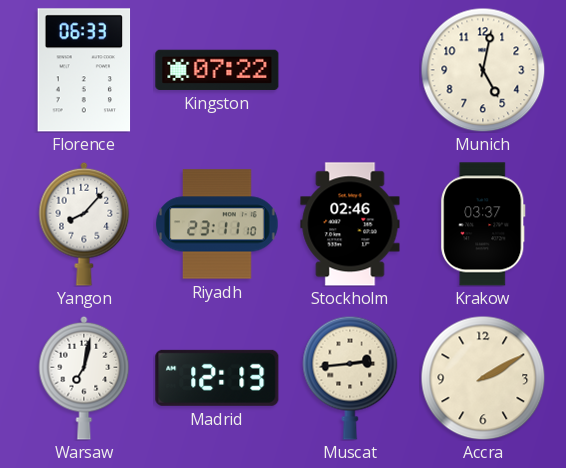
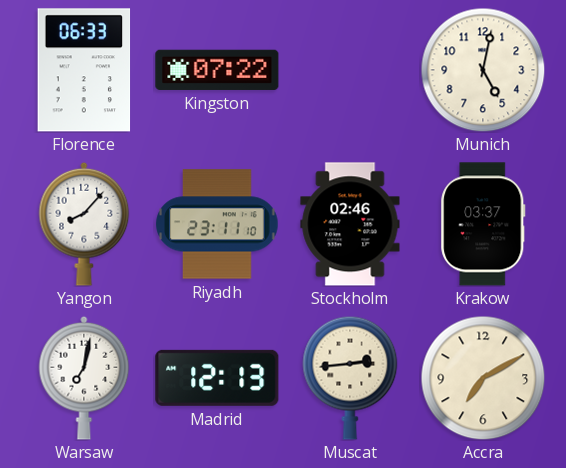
Accra: 2:10 -> 7:10
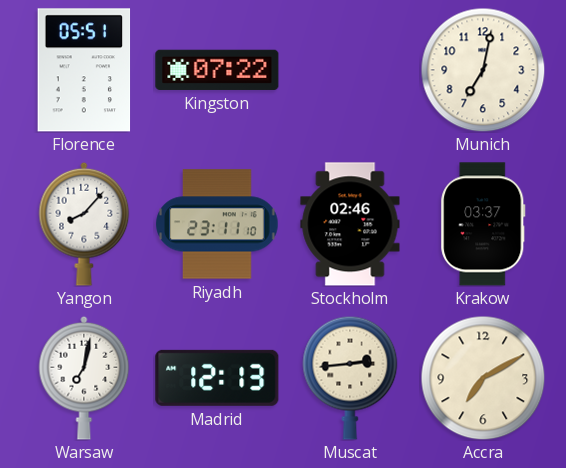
Florence: 06:33 -> 05:51
Munich: 5:02 -> 7:02
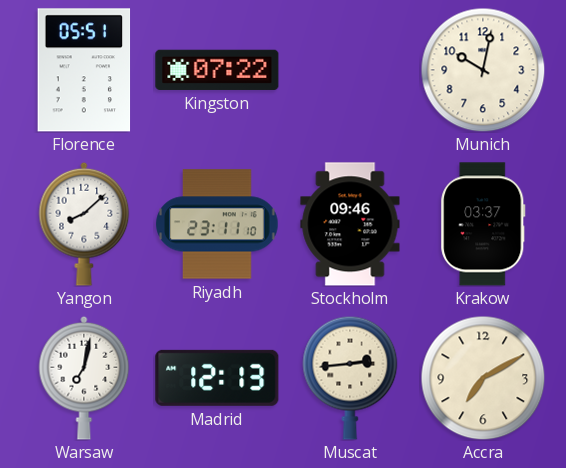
Munich: 7:02 -> 10:02
Yangon: 8:07 -> 8:08
Stockholm: 02:46 -> 09:46
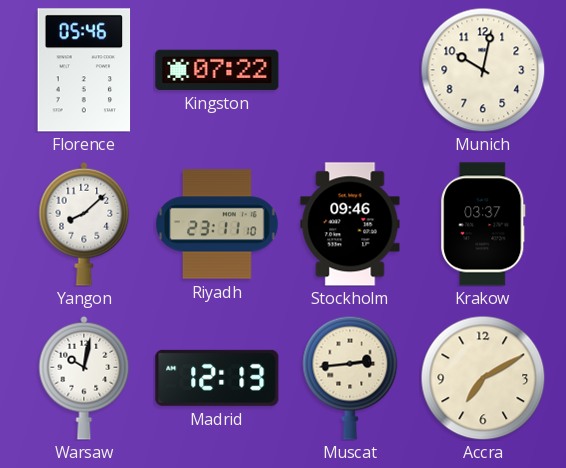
Florence: 05:51 -> 05:46
Warsaw: 7:02 -> 10:02
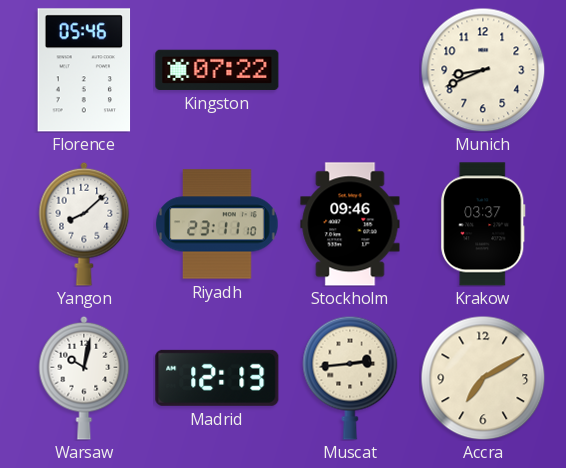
Munich: 10:02 -> 8:41
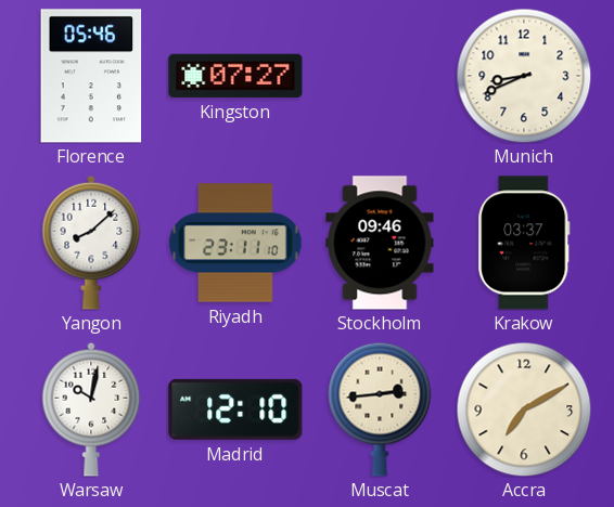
Kingston: 07:22 -> 07:27
Madrid: 12:13 -> 12:10
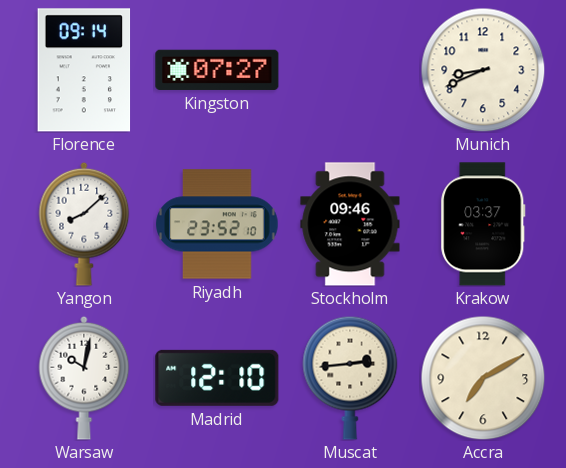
Florence: 05:46 -> 09:14
Riyadh: 23:11 -> 23:52
